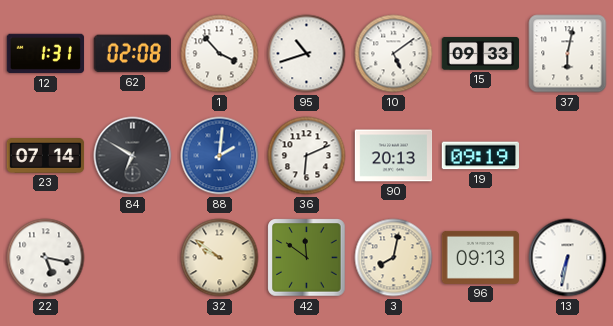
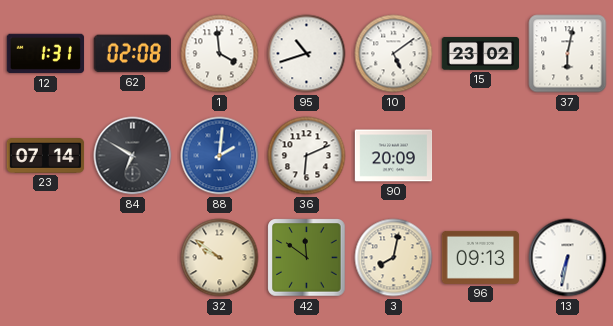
1: 3:53 -> 3:59
15: 09:33 -> 23:02
90: 20:13 -> 20:09
19: 09:19 -> none
22: 5:17 -> none
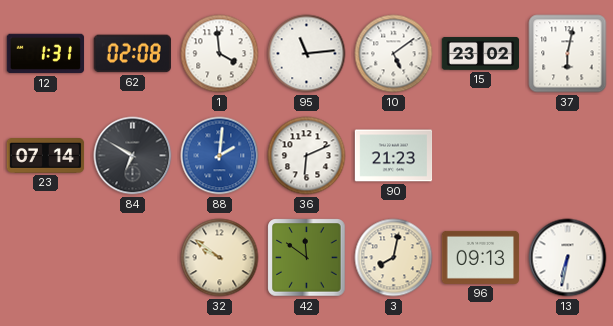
95: 10:42 -> 11:14
90: 20:09 -> 21:23
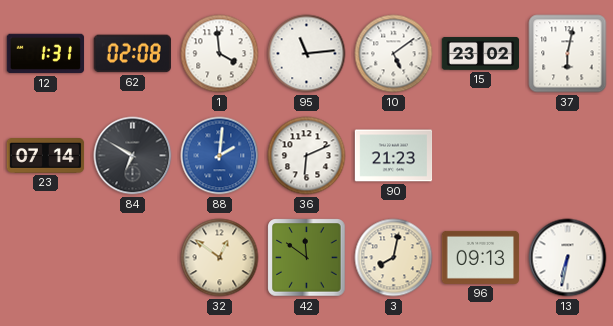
32: 9:51 -> 12:51
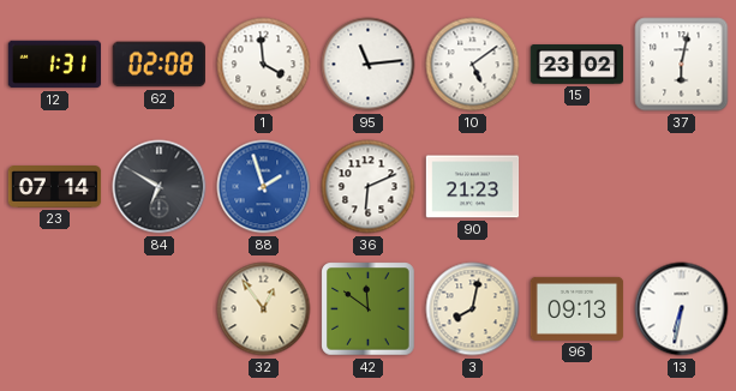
88: 2:01 -> 1:57
32: 12:51 -> 12:54
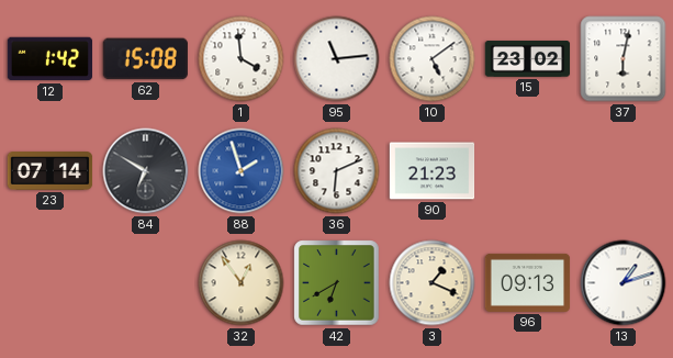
12: 1:31 -> 1:42
62: 02:08 -> 15:08
42: 11:51 -> 6:40
3: 8:02 -> 1:19
13: 6:32 -> 1:12
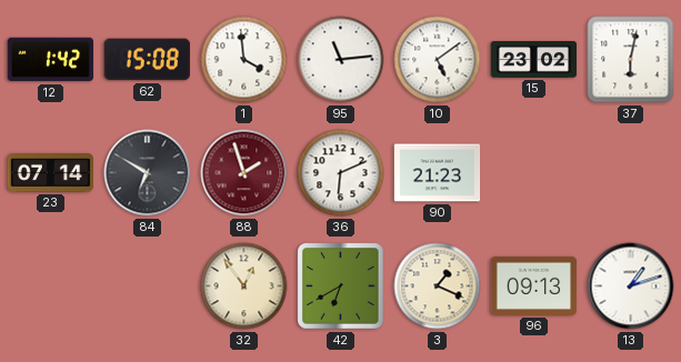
88 dial: blue -> burgundy
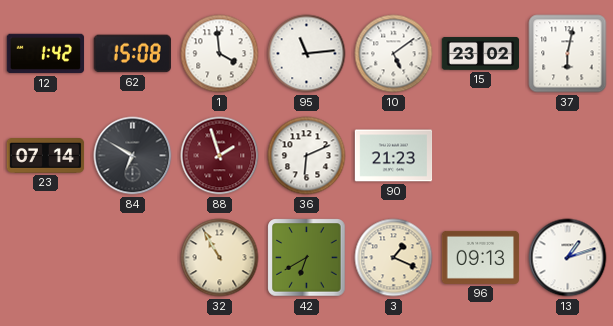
32: 12:54 -> 10:55
